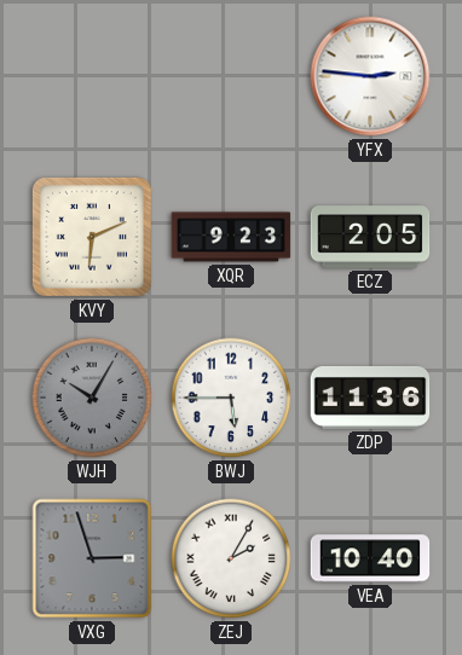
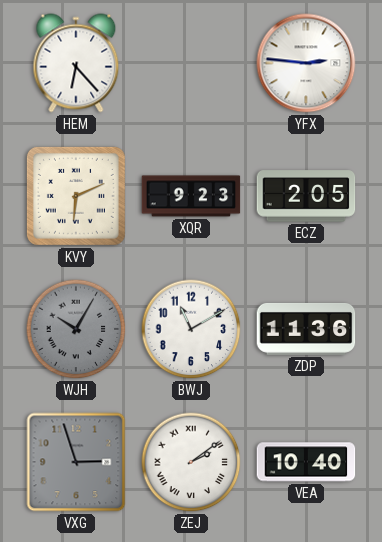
HEM: none -> 6:23
BWJ: 5:45 -> 11:10
ZEJ: 2:05 -> 2:09
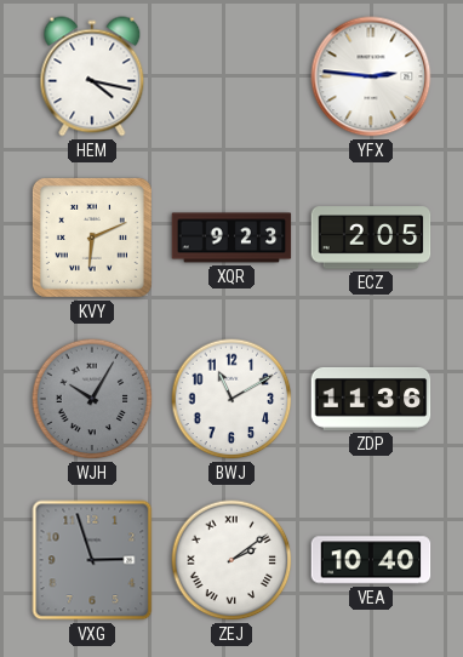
HEM: 6:23 -> 4:17
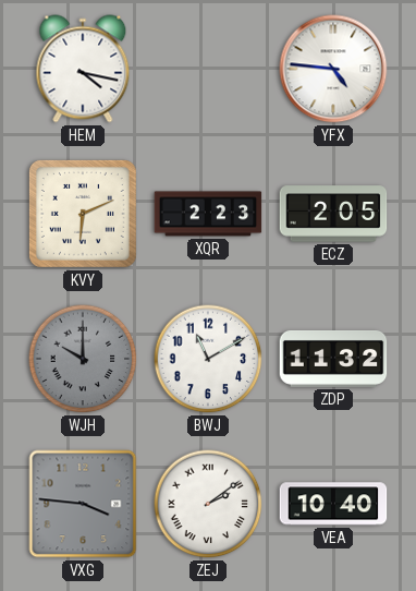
YFX: 2:46 -> 4:46
XQR: 9:23 -> 2:23
WJH: 10:05 -> 10:00
ZDP: 11:36 -> 11:32
VXG: 2:57 -> 3:46
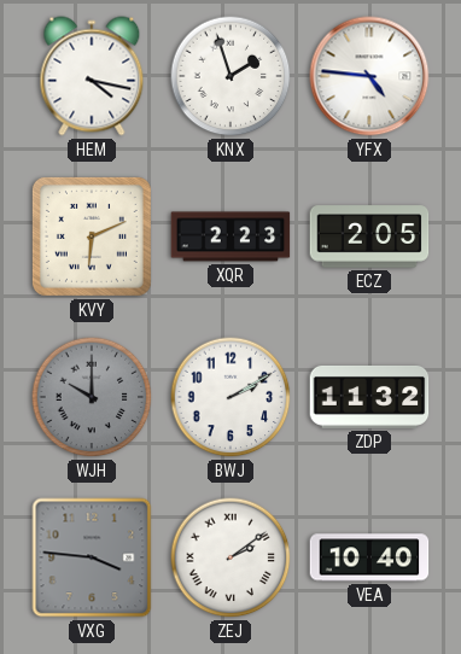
KNX: none -> 1:57
BWJ: 11:10 -> 2:10
